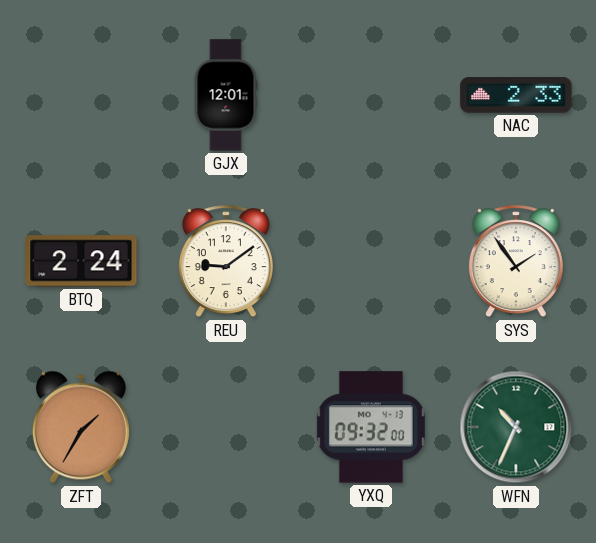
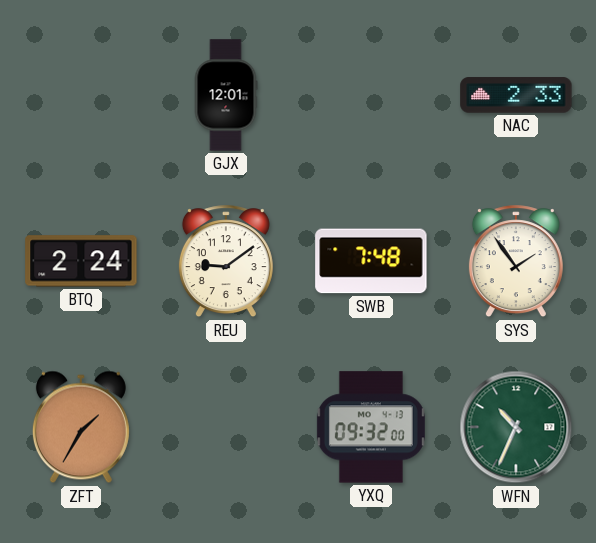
SWB: none -> 7:48
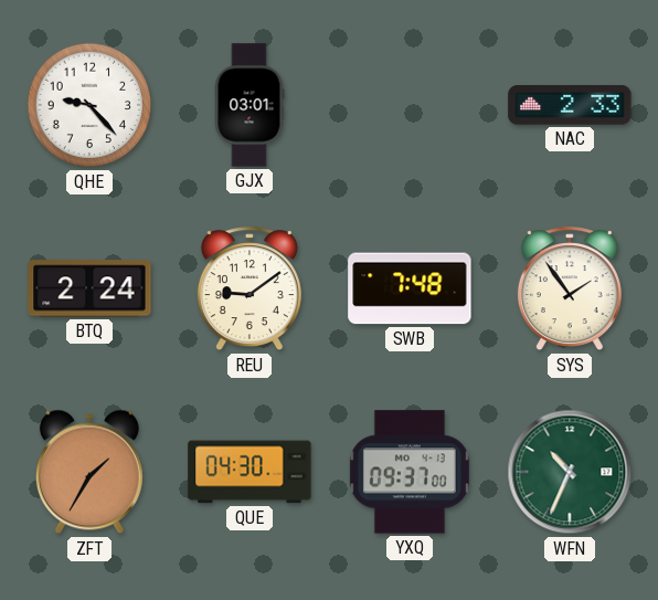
QHE: none -> 9:23
GJX: 12:01 -> 03:01
QUE: none -> 04:30
YXQ: 09:32 -> 09:37
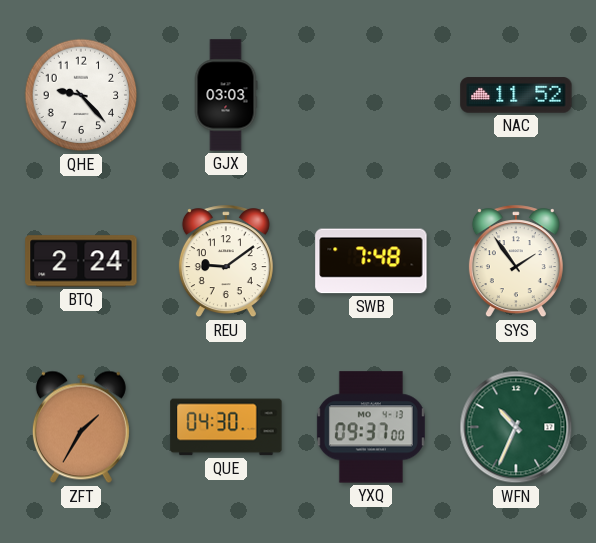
GJX: 03:01 -> 03:03
NAC: 2:33 -> 11:52
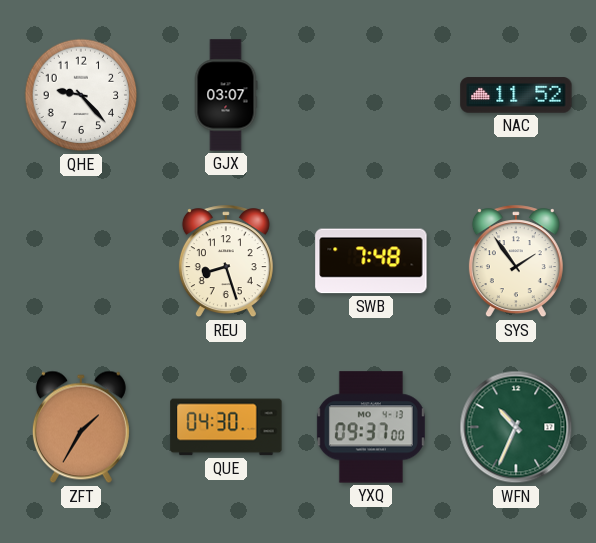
GJX: 03:03 -> 03:07
BTQ: 2:24 -> none
REU: 9:09 -> 8:27
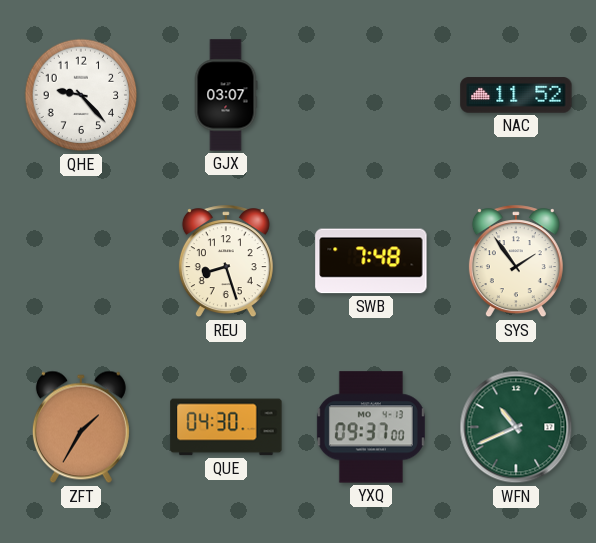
WFN: 10:34 -> 10:41
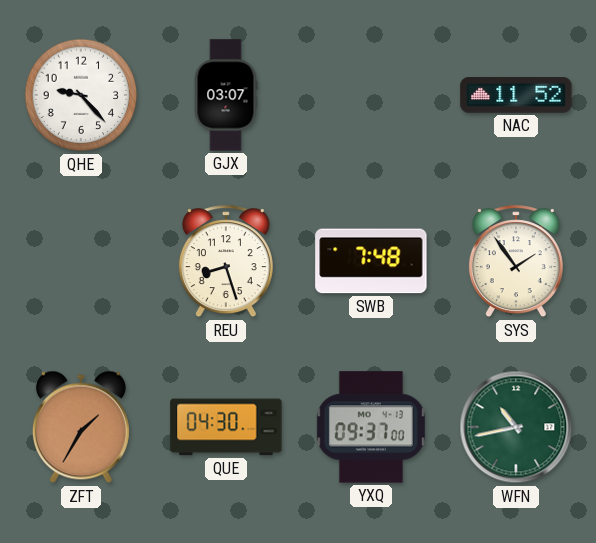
WFN: 10:41 -> 10:43
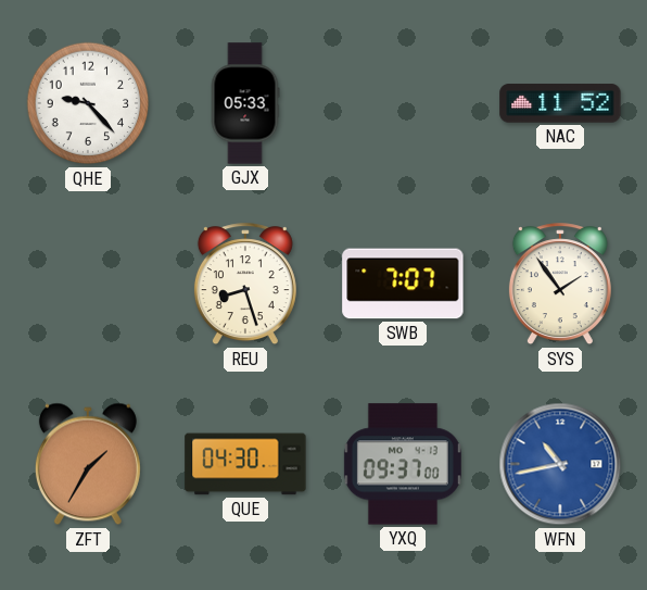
GJX: 03:07 -> 05:33
SWB: 7:48 -> 7:07
WFN dial: green -> blue
